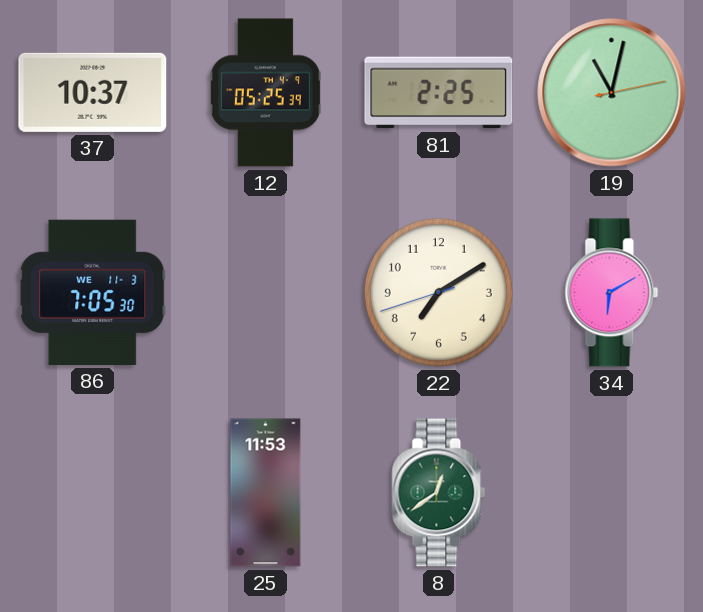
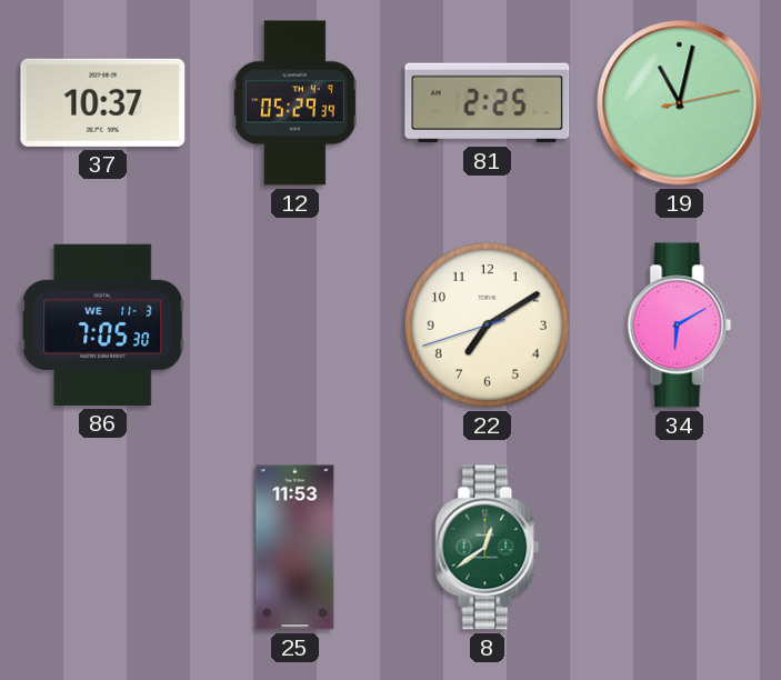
12: 05:25 -> 05:29
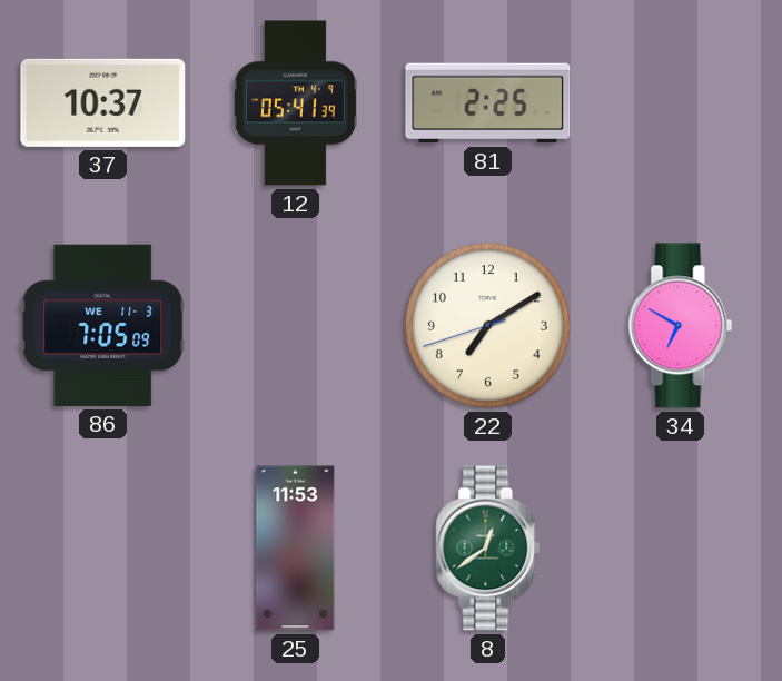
12: 05:29 -> 05:41
19: 11:02 -> none
86: 7:05:30 -> 7:05:09
34: 6:10 -> 6:50
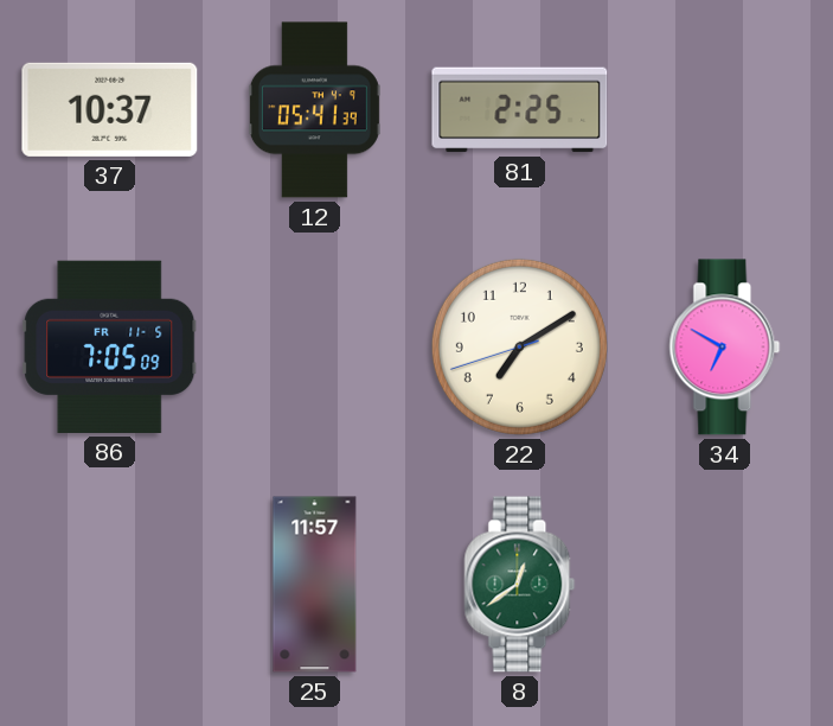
86 date: WE 11-3 -> FR 11-5
25: 11:53 -> 11:57
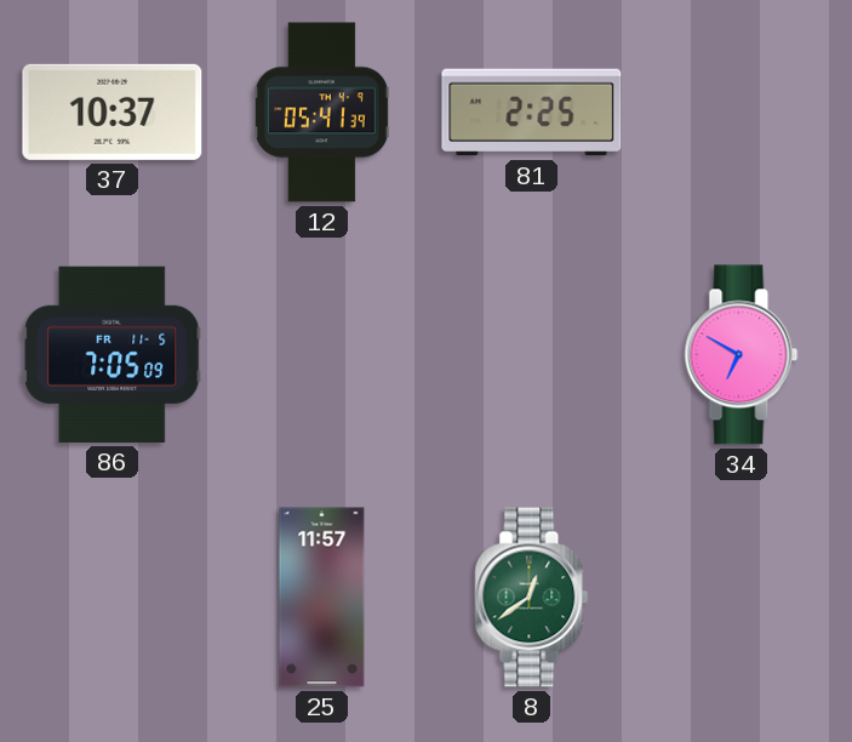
22: 7:09 -> none
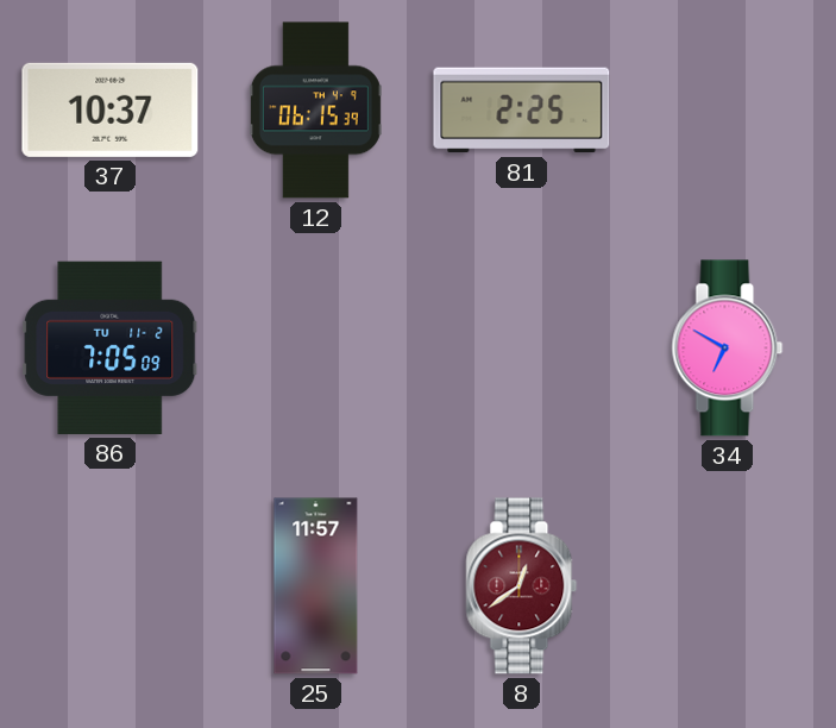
12: 05:41 -> 06:15
86 date: FR 11-5 -> TU 11-2
8 dial: green -> burgundy
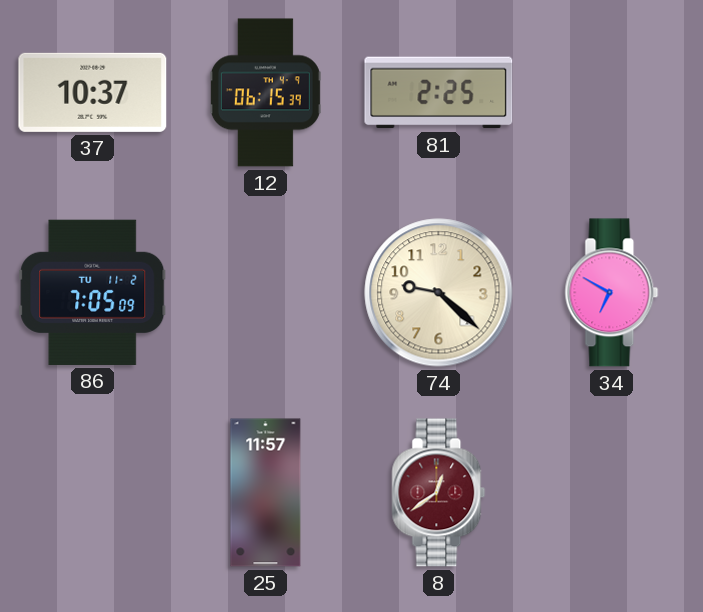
74: none -> 9:22
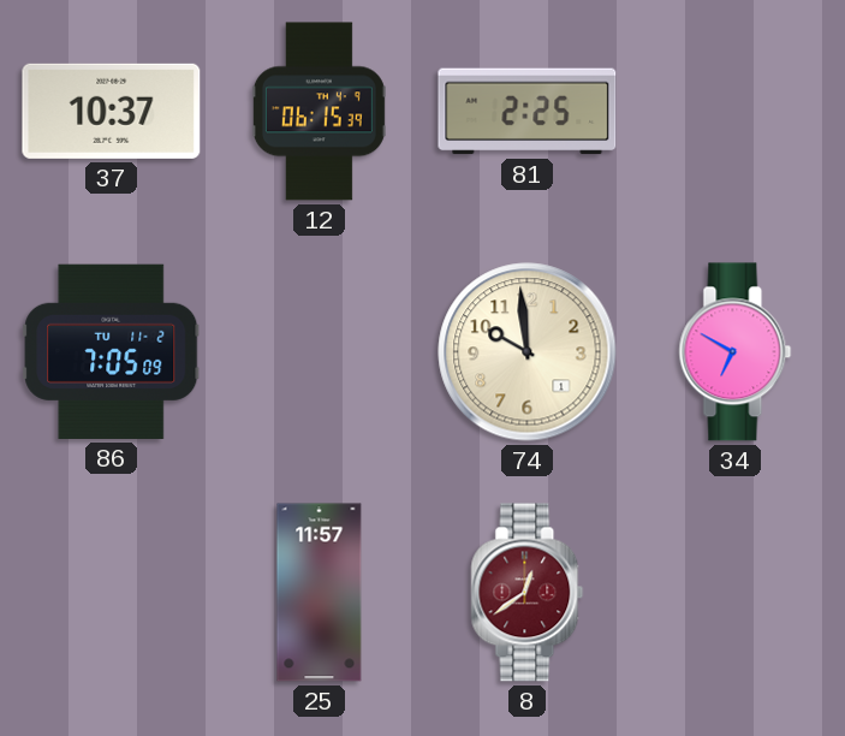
74: 9:22 -> 9:59
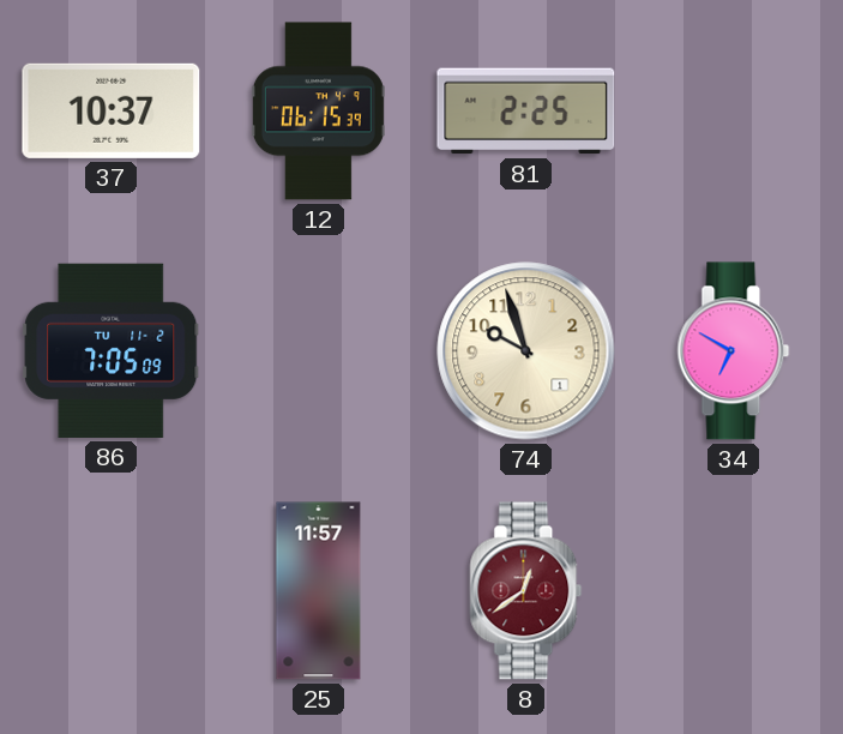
74: 9:59 -> 9:57
